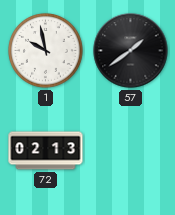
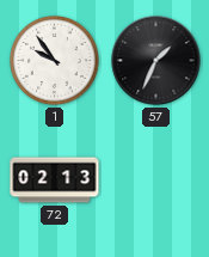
1: 9:58 -> 9:54
57: 1:39 -> 1:34
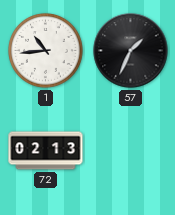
1: 9:54 -> 10:44
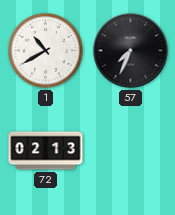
1: 10:44 -> 10:40
57: 1:34 -> 7:34
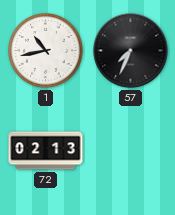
1: 10:40 -> 10:43
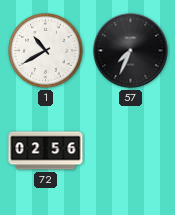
1: 10:43 -> 10:40
72: 02:13 -> 02:56
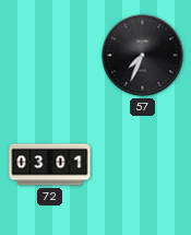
1: 10:40 -> none
72: 02:56 -> 03:01
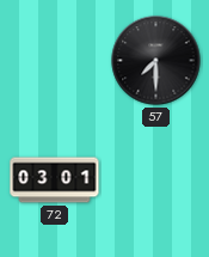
57: 7:34 -> 7:30
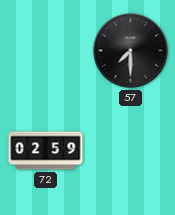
72: 03:01 -> 02:59
